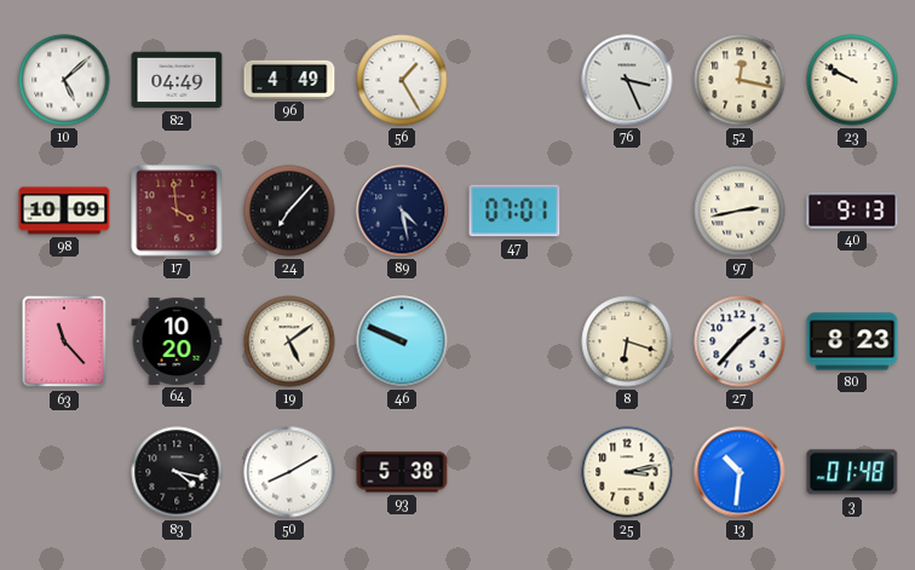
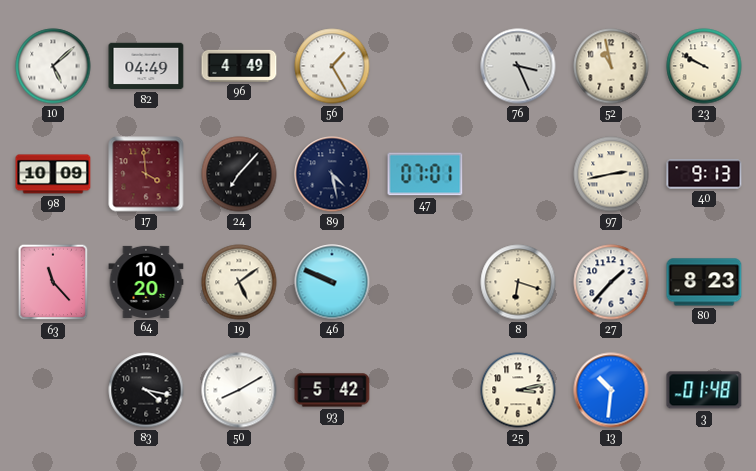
52: 12:17 -> 10:58
93: 5:38 -> 5:42
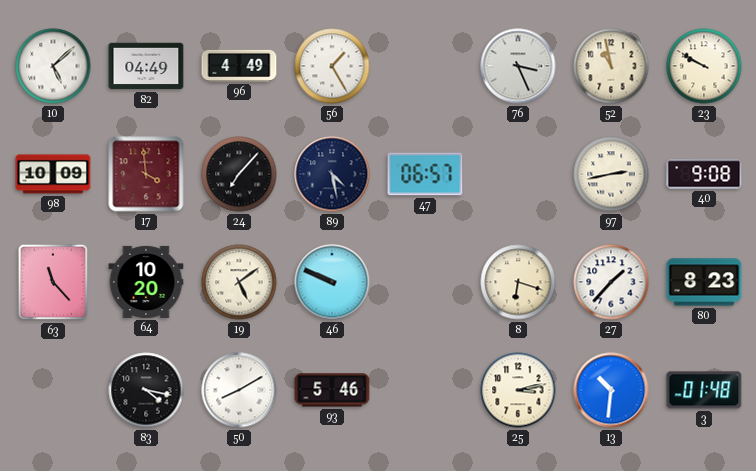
47: 07:01 -> 06:57
40: 9:13 -> 9:08
93: 5:42 -> 5:46
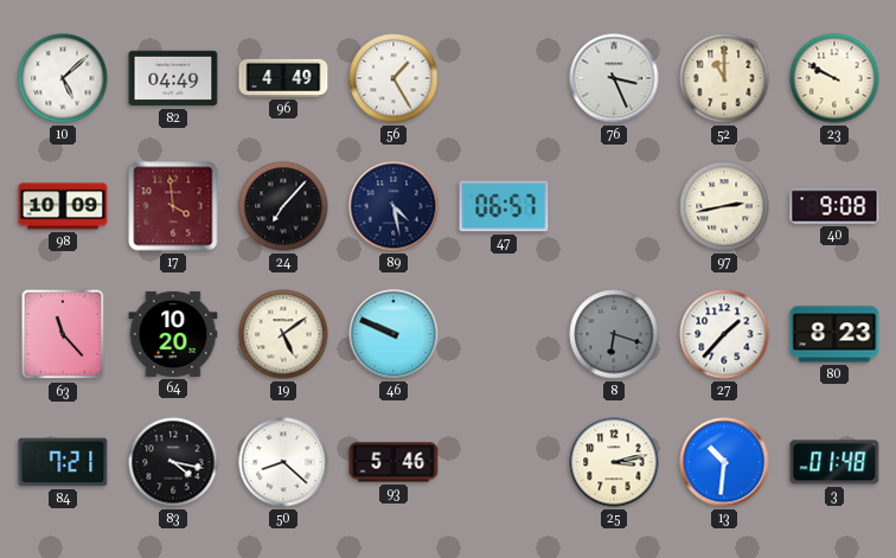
52: 10:58 -> 11:00
8 dial: cream -> grey
84: none -> 7:21
50: 8:10 -> 8:22
